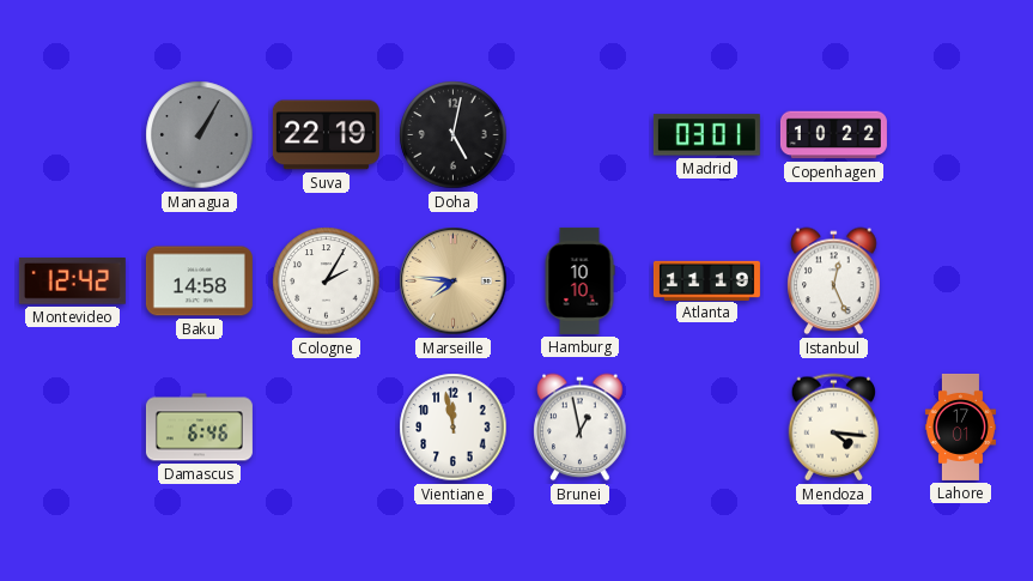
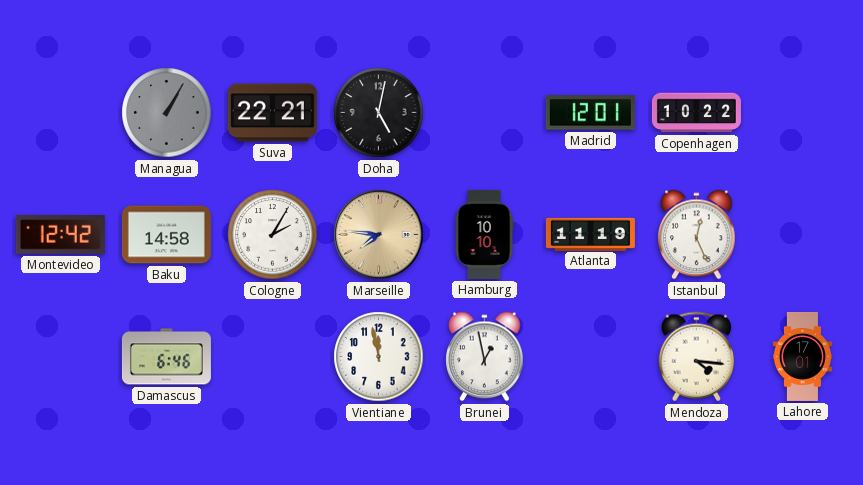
Suva: 22:19 -> 22:21
Madrid: 03:01 -> 12:01
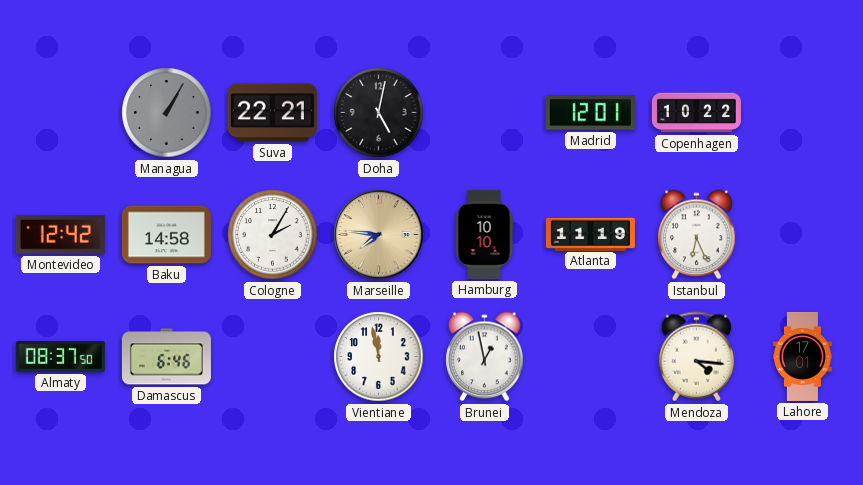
Istanbul: 12:26 -> 6:26
Almaty: none -> 08:37
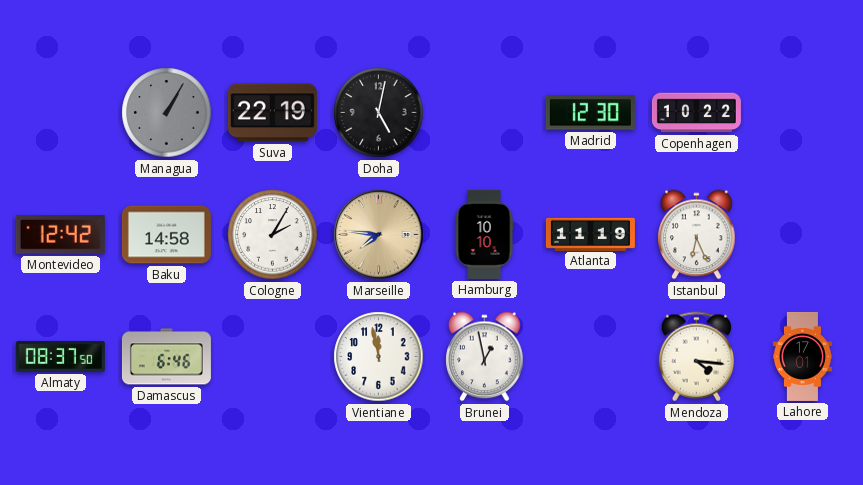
Suva: 22:21 -> 22:19
Madrid: 12:01 -> 12:30
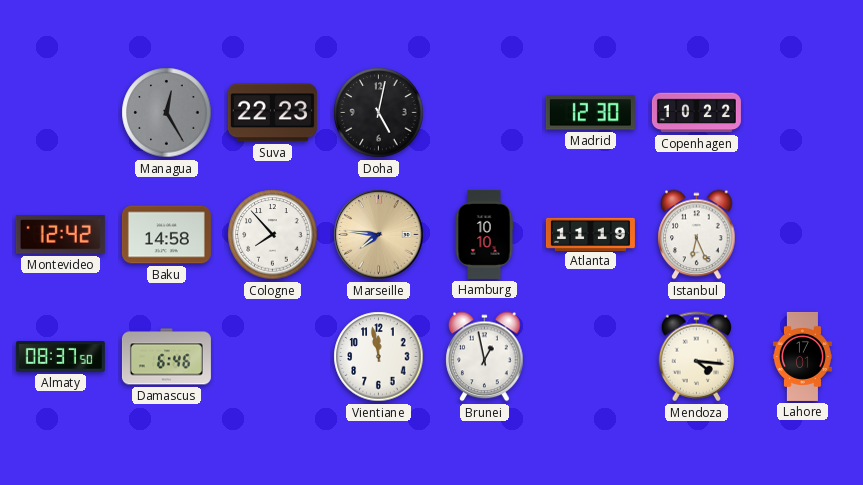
Managua: 1:05 -> 12:25
Suva: 22:19 -> 22:23
Cologne: 2:05 -> 7:53
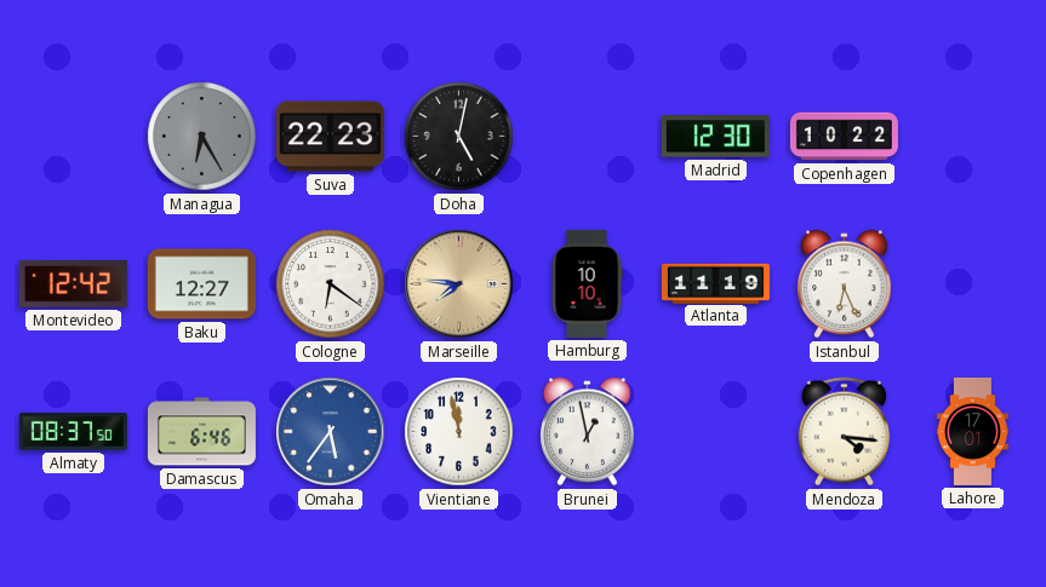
Managua: 12:25 -> 6:25
Baku: 14:58 -> 12:27
Cologne: 7:53 -> 6:21
Omaha: none -> 5:36
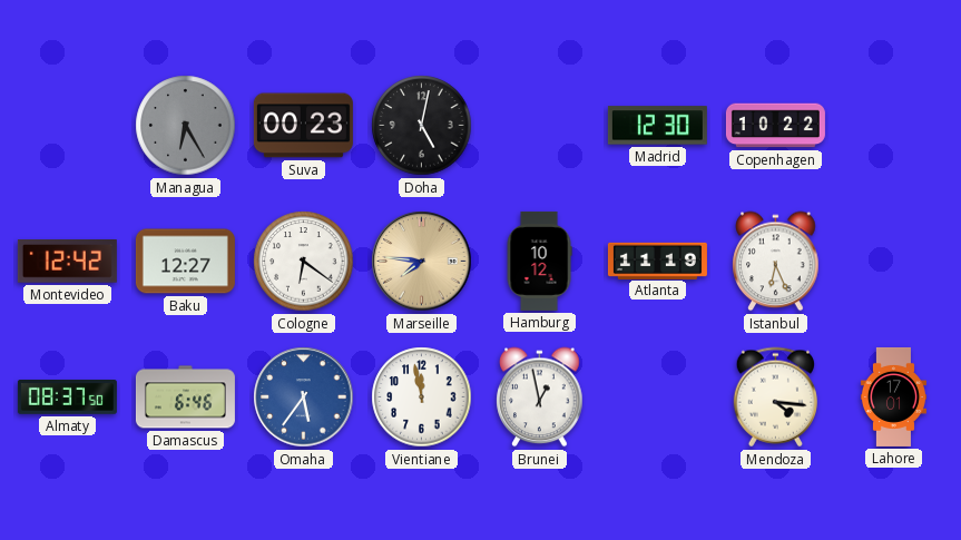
Suva: 22:23 -> 00:23
Hamburg: 10:10 -> 10:12
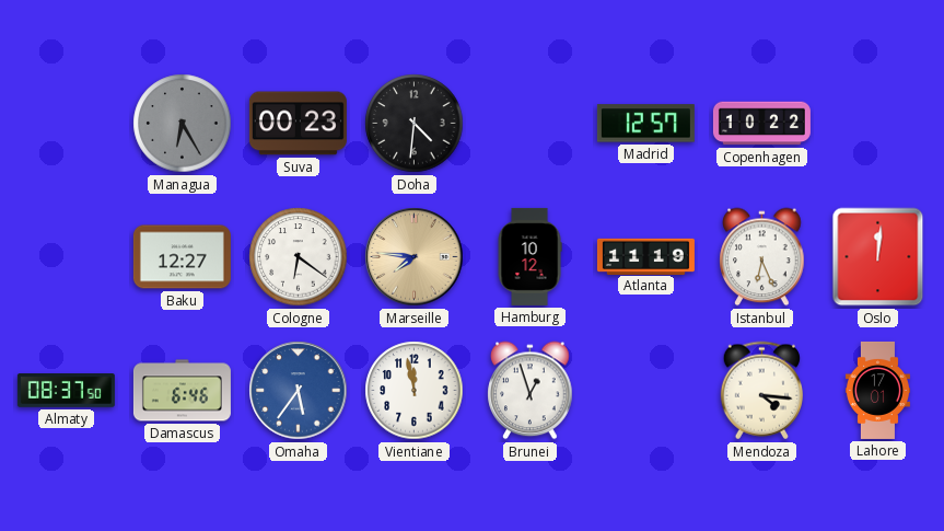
Doha: 5:02 -> 4:31
Madrid: 12:30 -> 12:57
Montevideo: 12:42 -> none
Oslo: none -> 12:01
Brunei: 12:58 -> 12:57
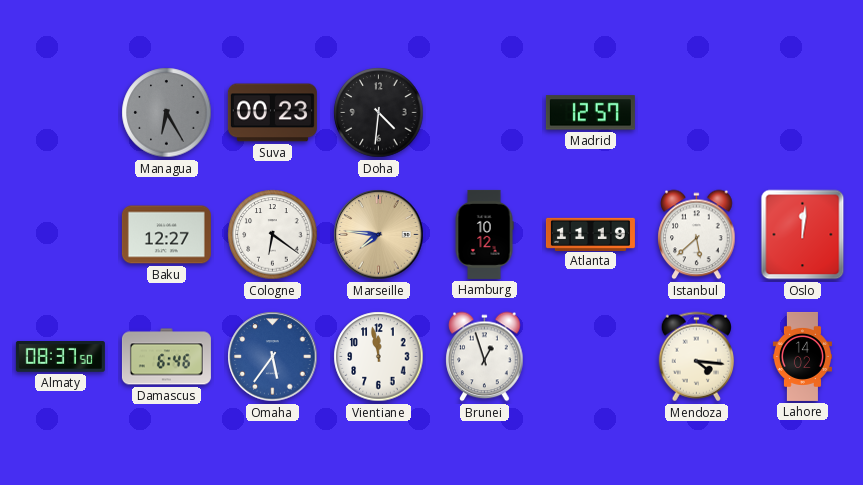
Copenhagen: 10:22 -> none
Istanbul: 6:26 -> 5:38
Lahore: 17:01 -> 14:02
